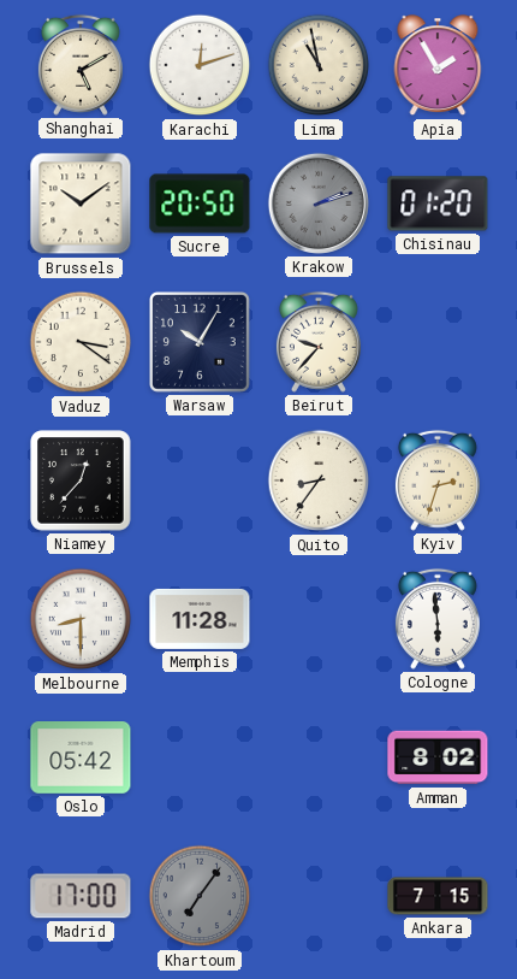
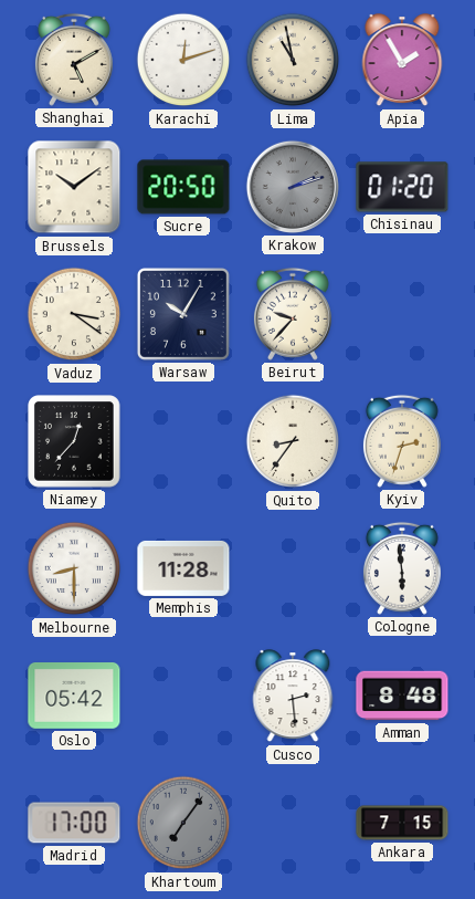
Cusco: none -> 2:29
Amman: 8:02 -> 8:48
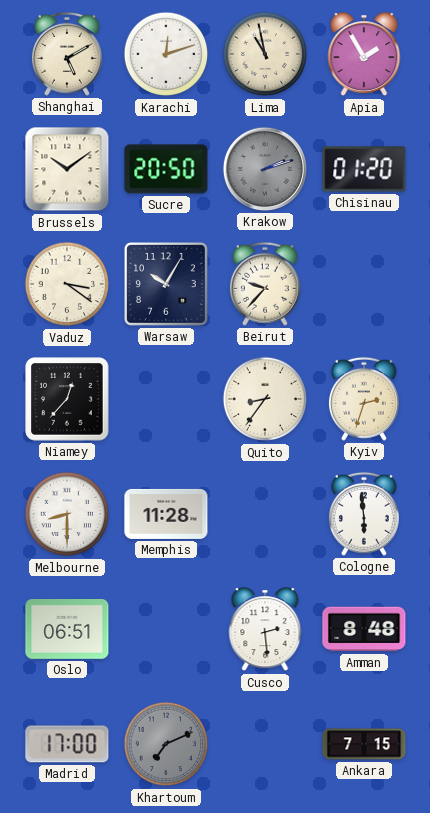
Oslo: 05:42 -> 06:51
Khartoum: 7:06 -> 7:11
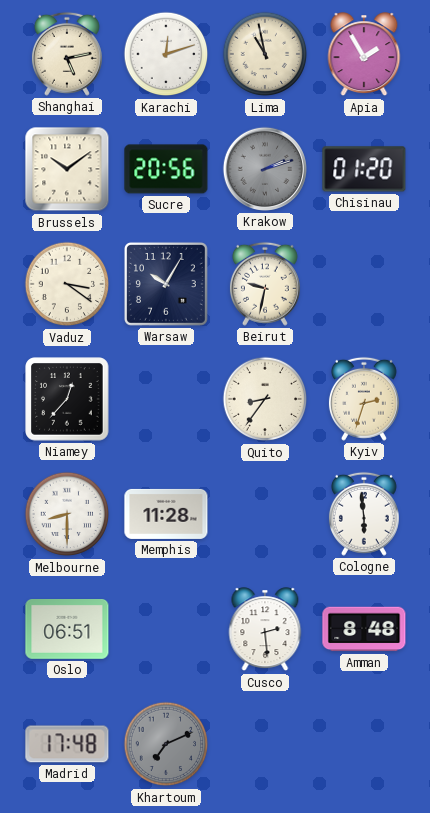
Shanghai: 5:10 -> 5:13
Sucre: 20:50 -> 20:56
Beirut: 9:37 -> 9:32
Madrid: 17:00 -> 17:48
Ankara: 7:15 -> none
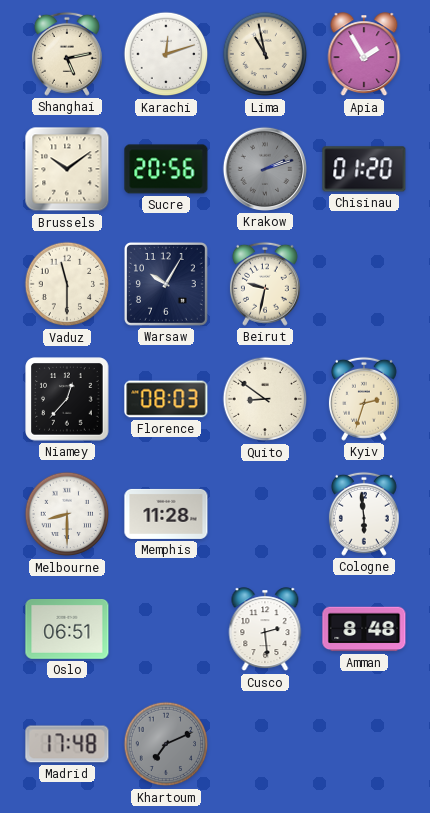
Vaduz: 3:21 -> 11:30
Florence: none -> 08:03
Quito: 8:36 -> 8:51
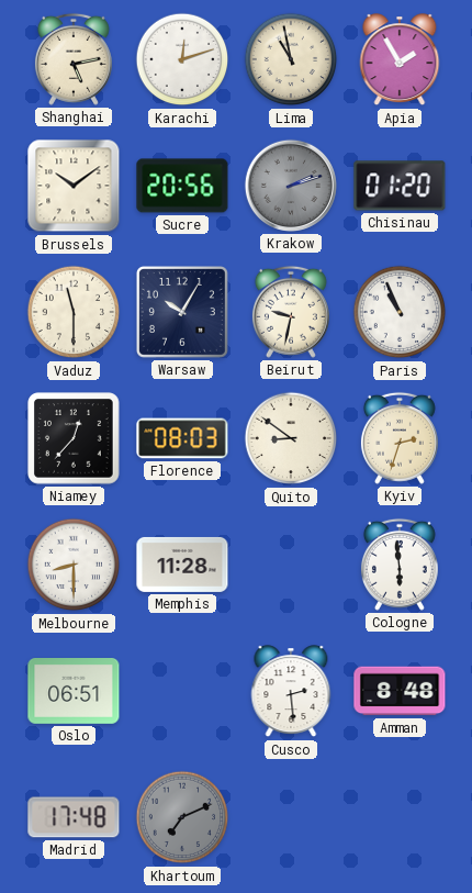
Paris: none -> 10:56
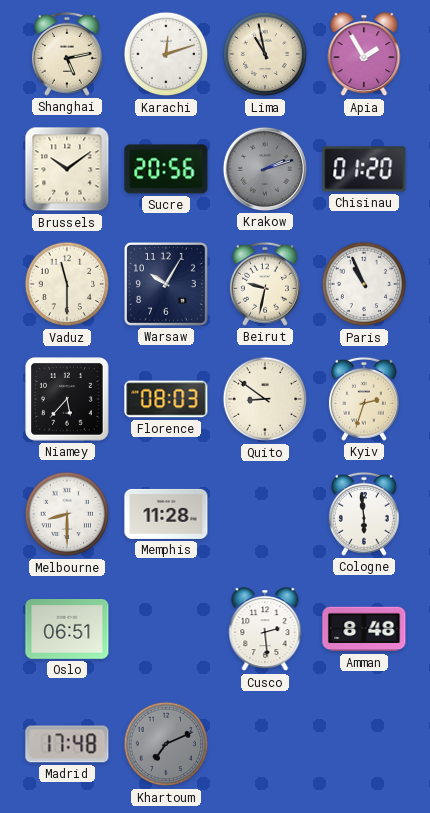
Niamey: 12:37 -> 5:37
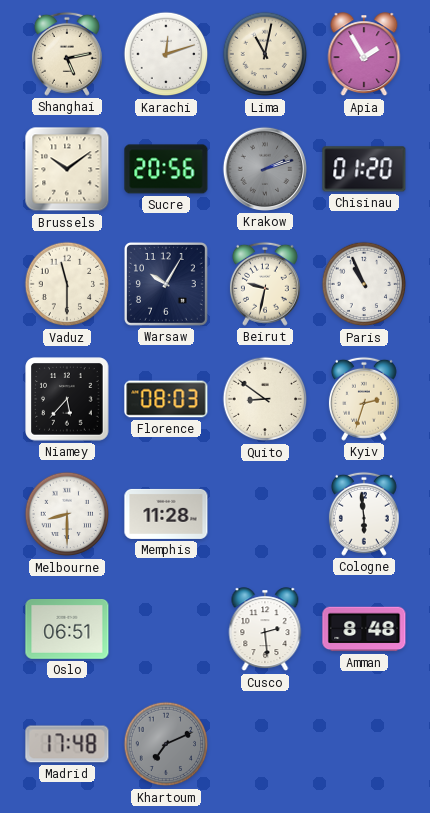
Lima: 10:58 -> 11:02
